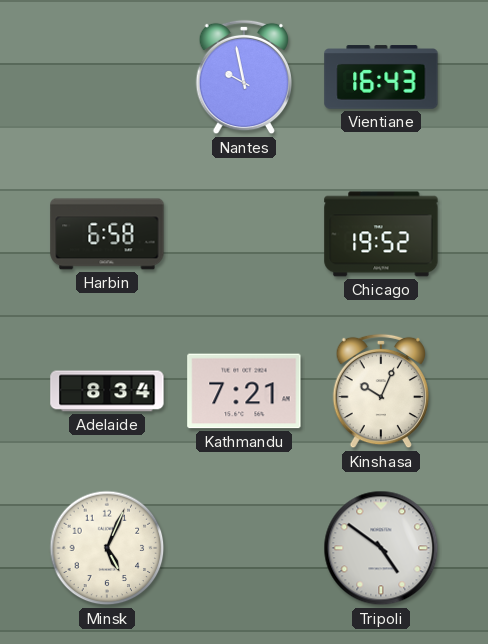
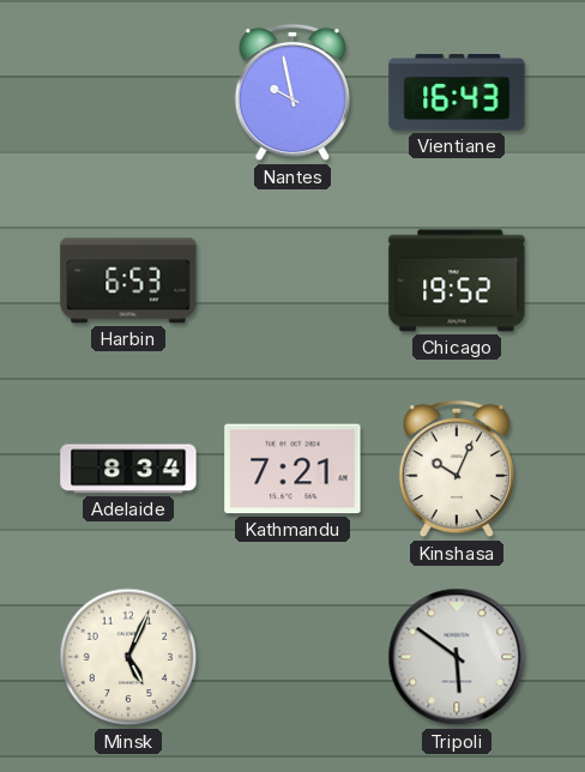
Harbin: 6:58 -> 6:53
Tripoli: 4:51 -> 5:51
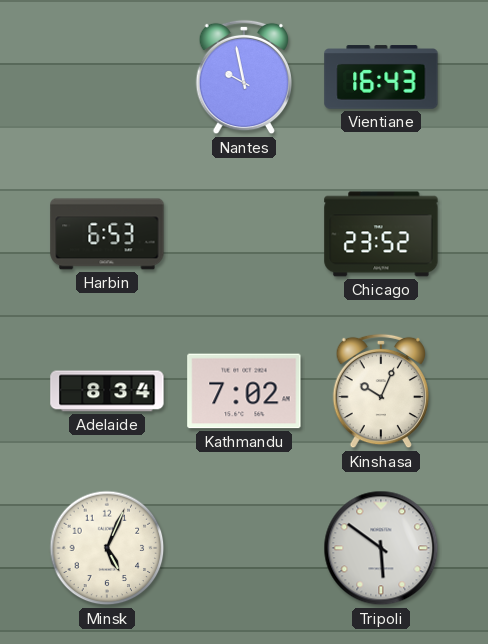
Chicago: 19:52 -> 23:52
Kathmandu: 7:21 -> 7:02
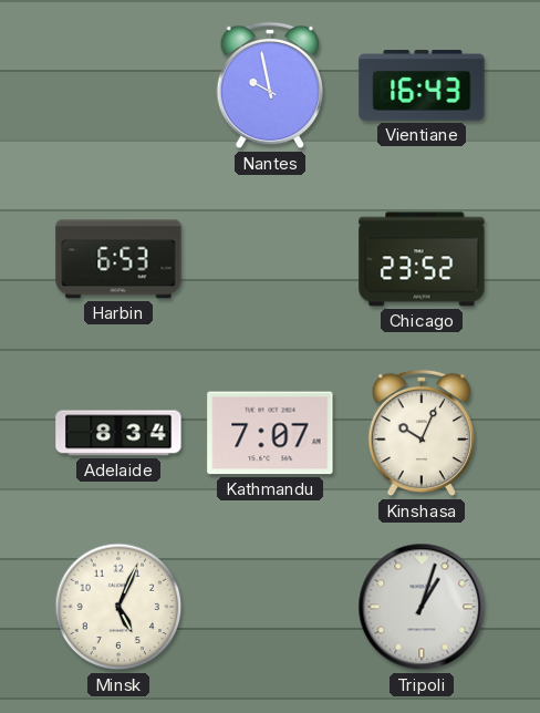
Kathmandu: 7:02 -> 7:07
Tripoli: 5:51 -> 1:03
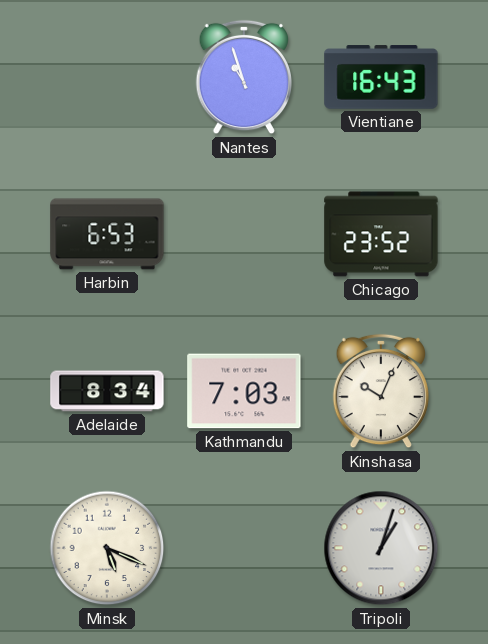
Nantes: 9:58 -> 10:57
Kathmandu: 7:07 -> 7:03
Minsk: 5:04 -> 5:19
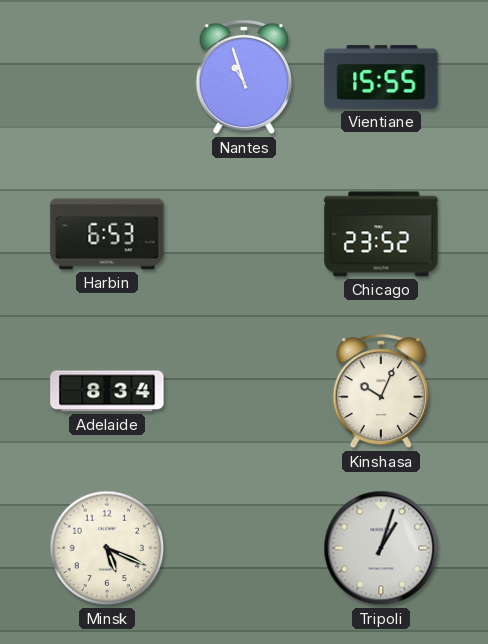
Vientiane: 16:43 -> 15:55
Kathmandu: 7:03 -> none
